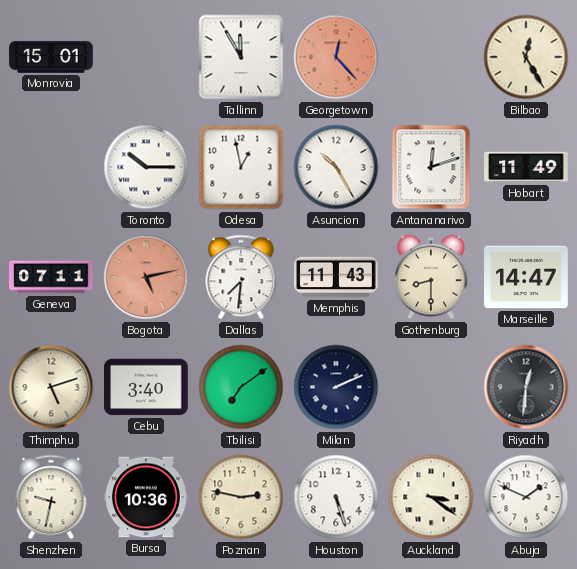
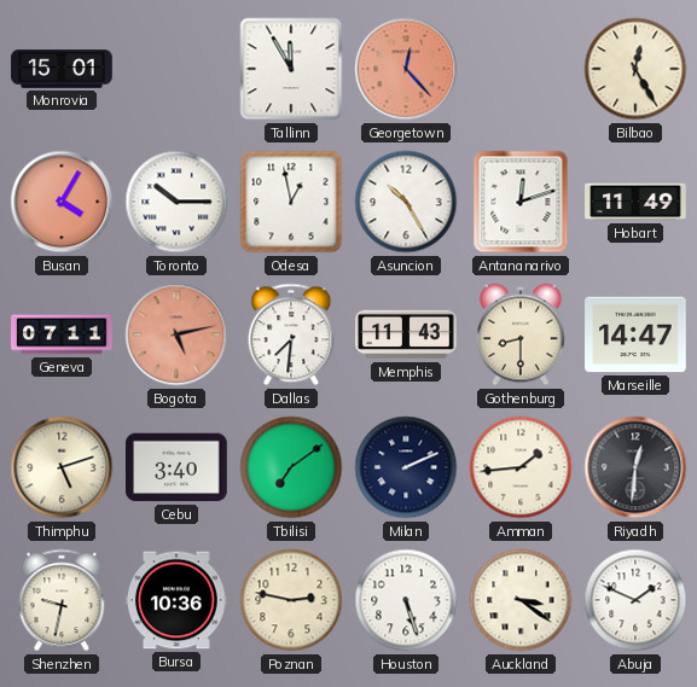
Busan: none -> 4:05
Amman: none -> 1:44
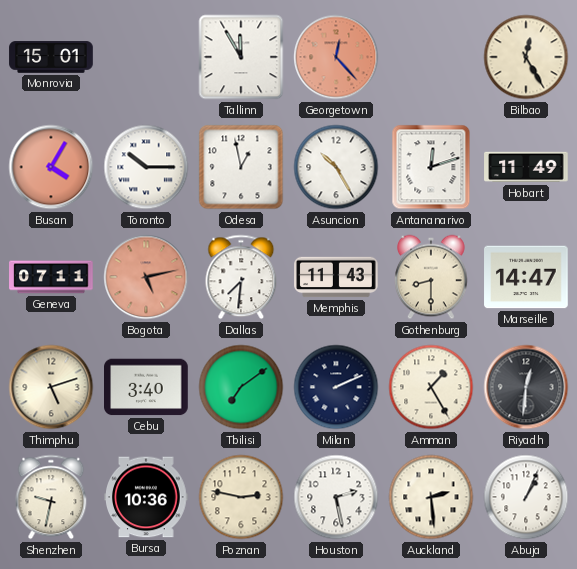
Amman: 1:44 -> 1:25
Houston: 5:27 -> 2:28
Auckland: 3:21 -> 2:29
Abuja: 1:49 -> 1:04
